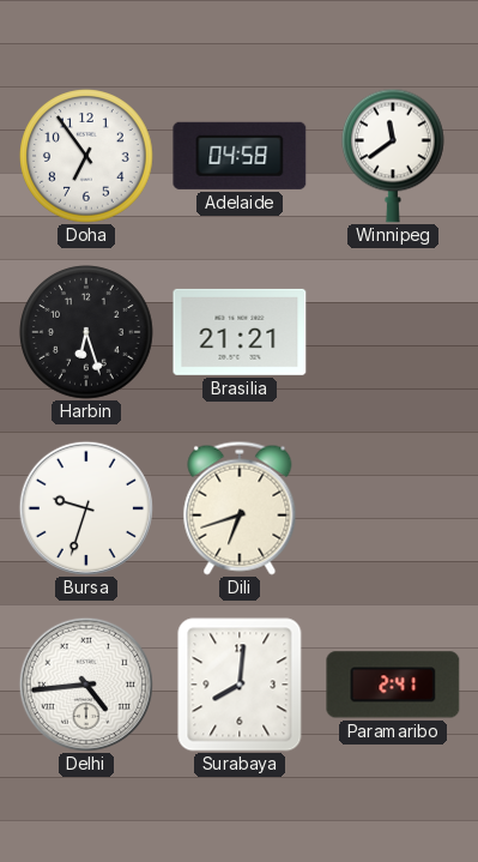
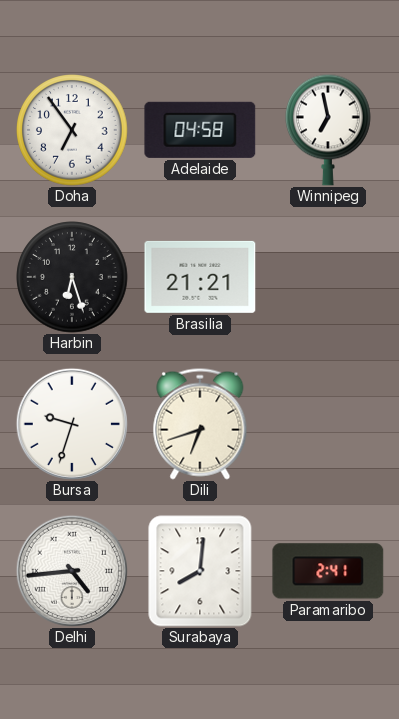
Winnipeg: 11:39 -> 6:58
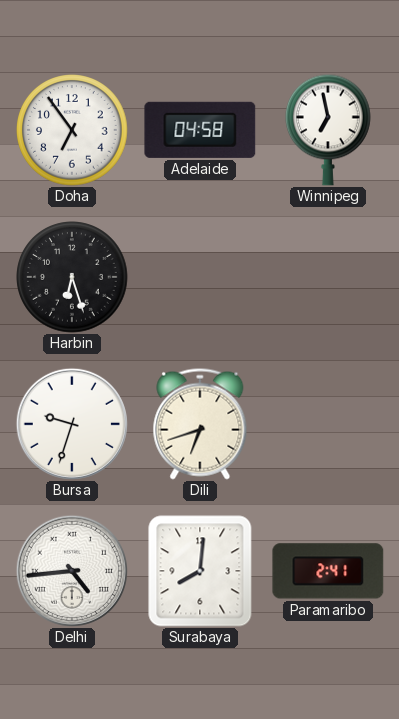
Brasilia: 21:21 -> none
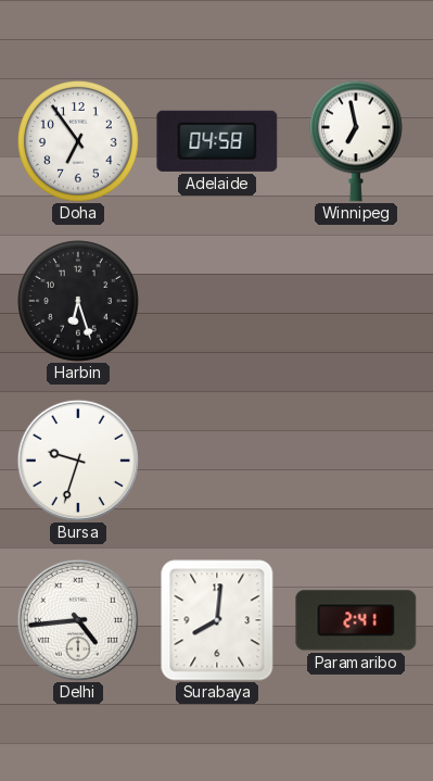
Dili: 6:42 -> none
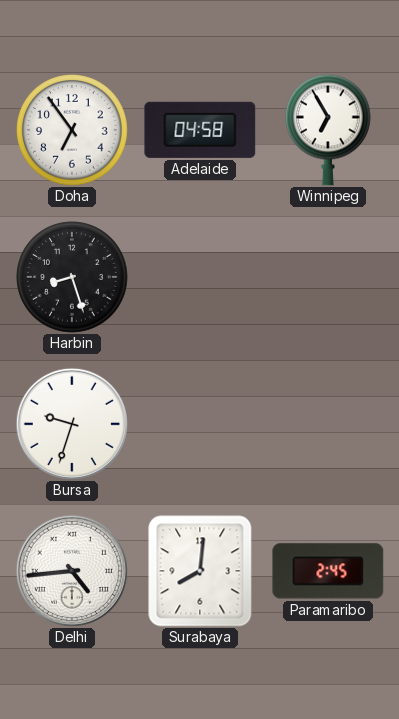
Winnipeg: 6:58 -> 6:55
Harbin: 6:27 -> 8:27
Paramaribo: 2:41 -> 2:45
